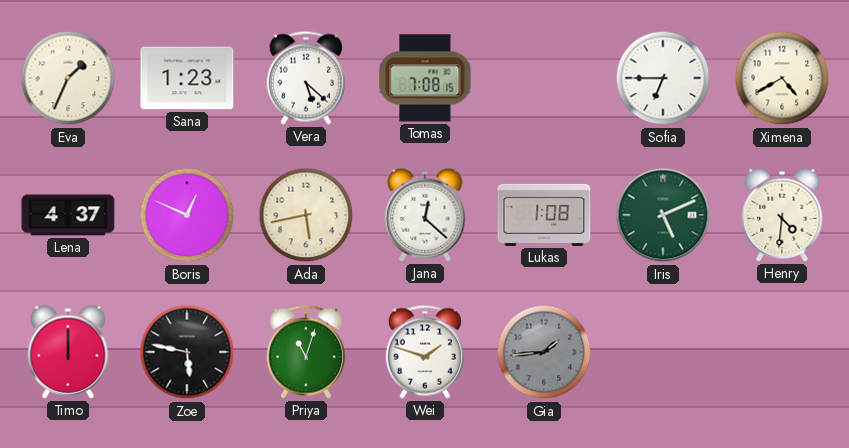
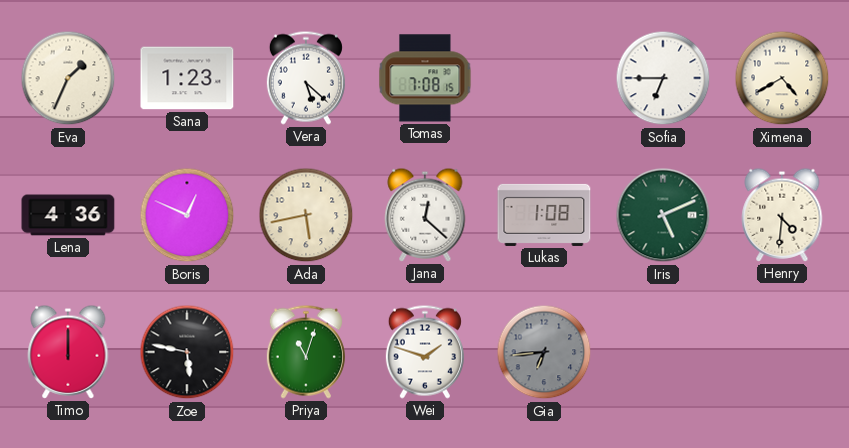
Lena: 4:37 -> 4:36
Gia: 1:44 -> 6:44
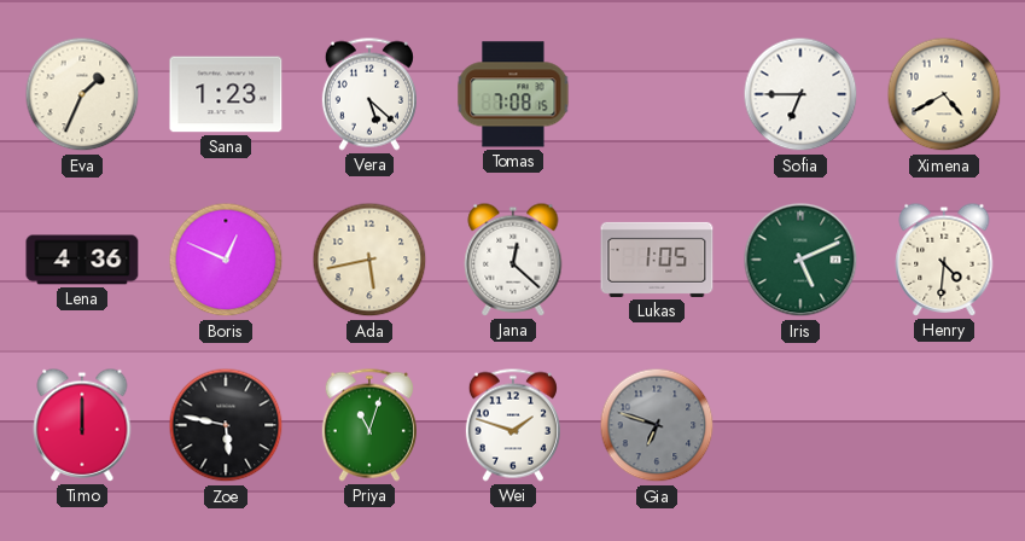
Lukas: 1:08 -> 1:05
Gia: 6:44 -> 6:48
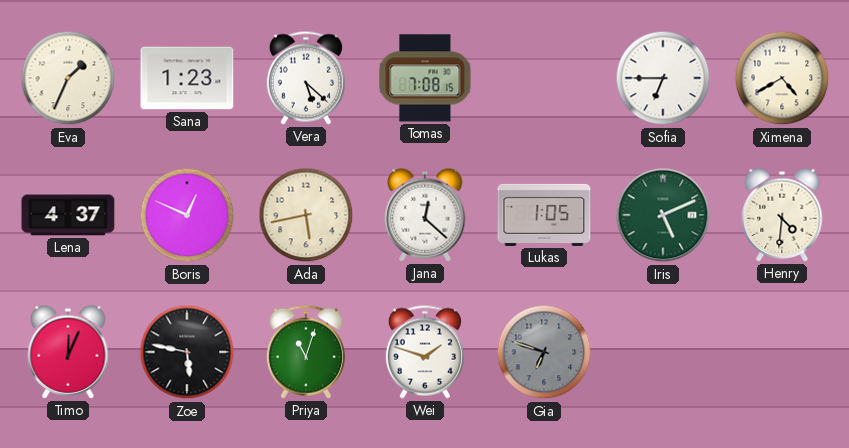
Lena: 4:36 -> 4:37
Timo: 12:00 -> 12:04
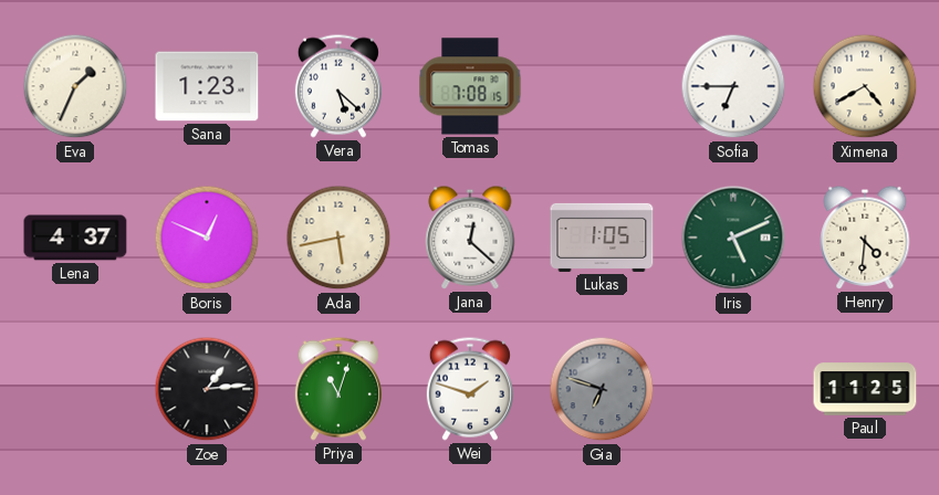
Timo: 12:04 -> none
Zoe: 5:47 -> 1:14
Paul: none -> 11:25
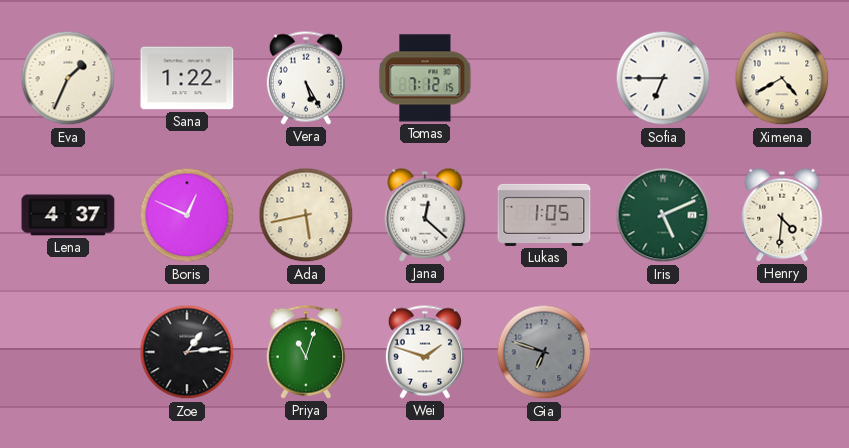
Sana: 1:23 -> 1:22
Vera: 5:22 -> 5:25
Tomas: 7:08 -> 7:12
Paul: 11:25 -> none
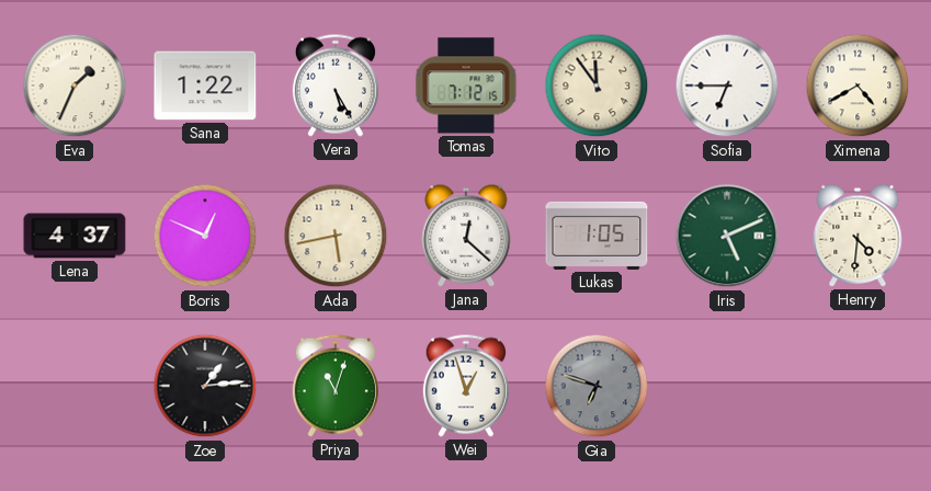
Vito: none -> 11:54
Wei: 1:48 -> 12:57
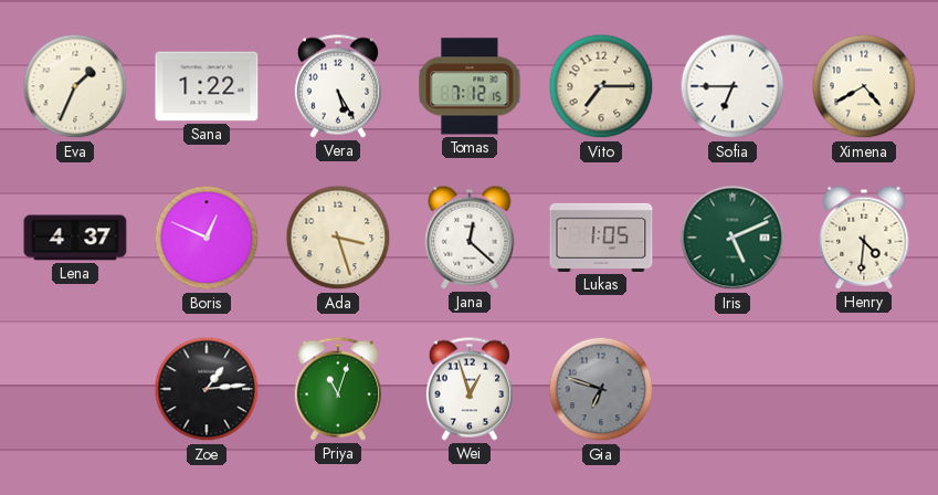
Vito: 11:54 -> 7:15
Ada: 5:43 -> 3:27
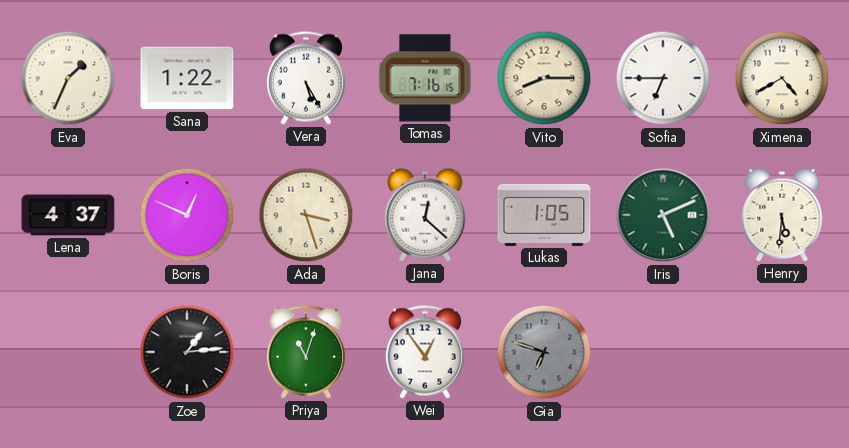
Tomas: 7:12 -> 7:16
Vito: 7:15 -> 8:15
Henry: 4:31 -> 5:31
Wei: 12:57 -> 12:54
